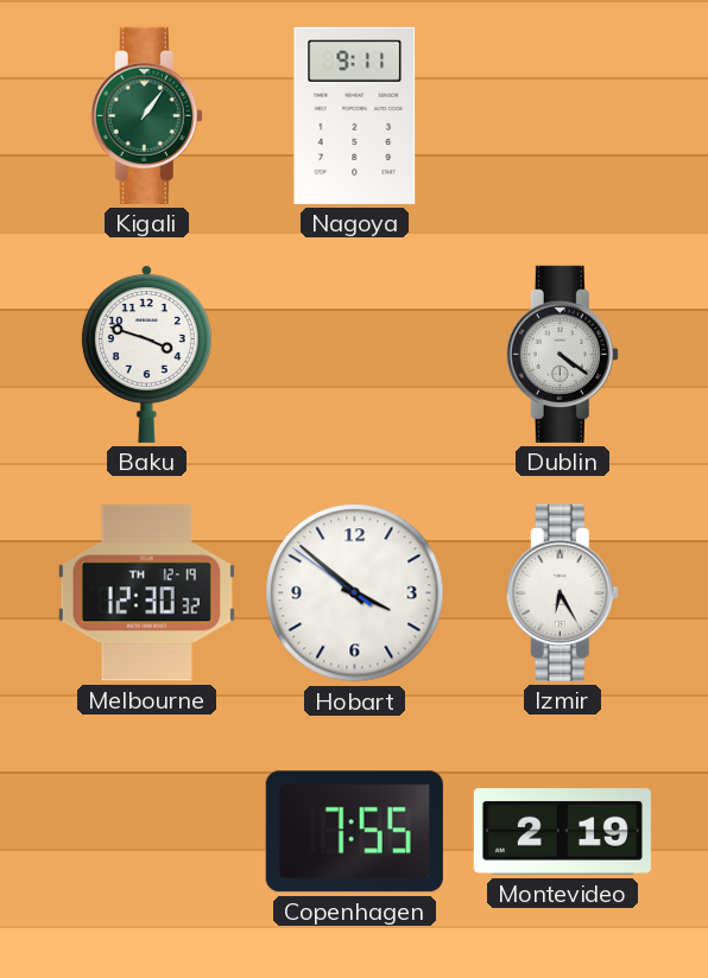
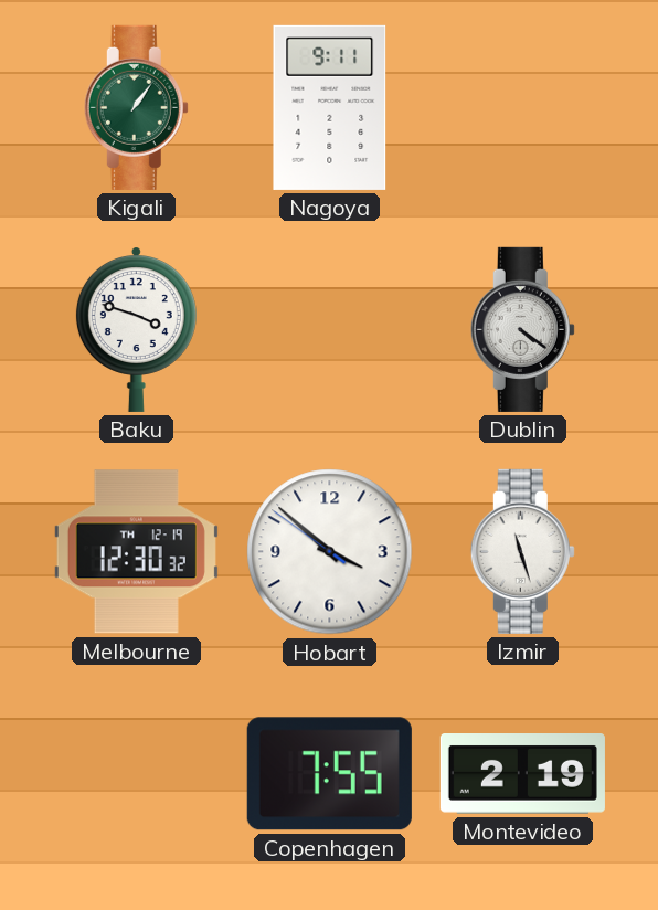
Izmir: 6:25 -> 11:27
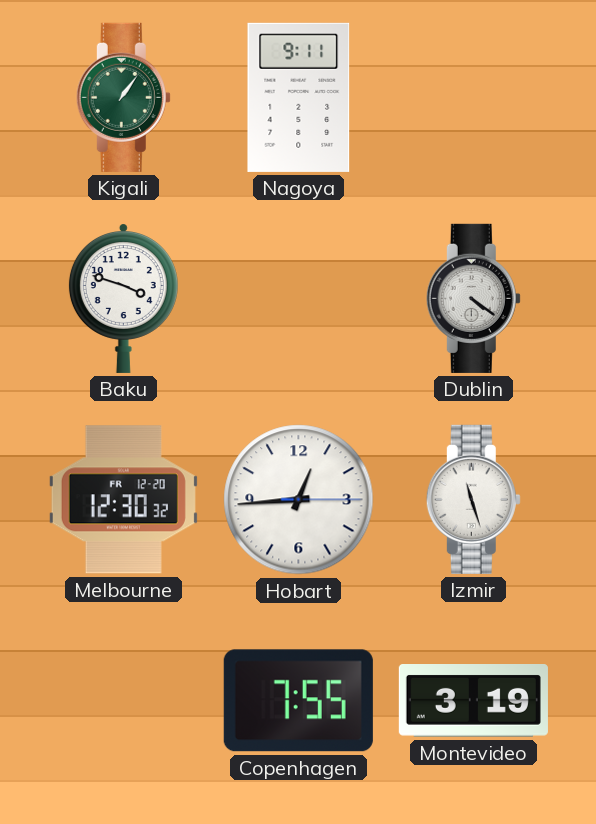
Melbourne date: TH 12-19 -> FR 12-20
Hobart: 3:51 -> 12:44
Montevideo: 2:19 -> 3:19
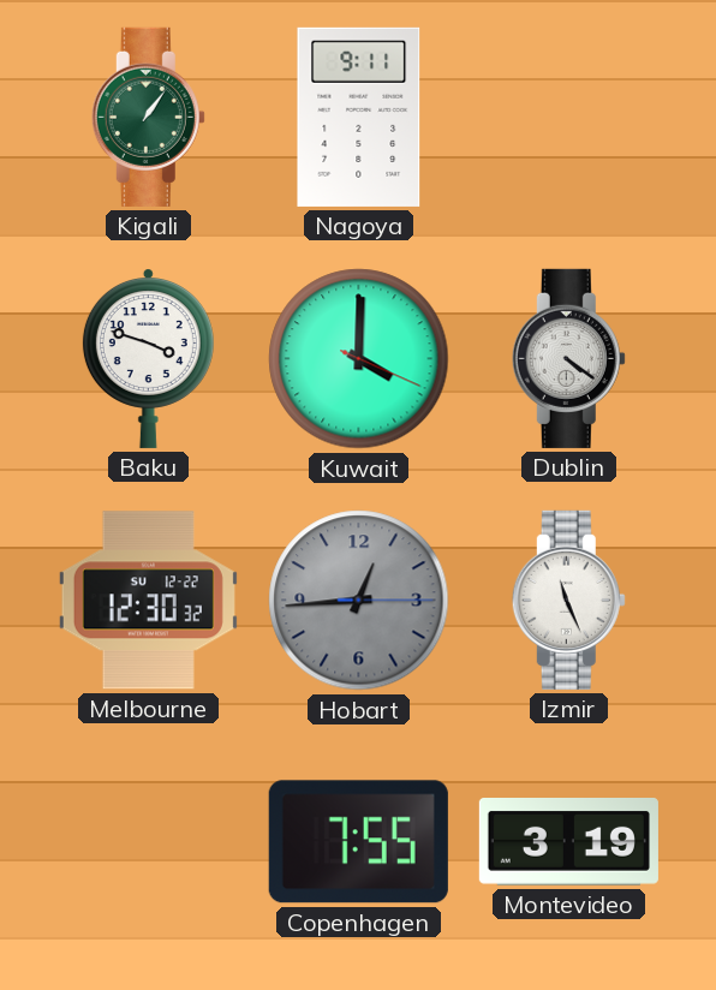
Kuwait: none -> 4:00
Melbourne date: FR 12-20 -> SU 12-22
Hobart dial: white -> grey
Izmir: 11:27 -> 11:26
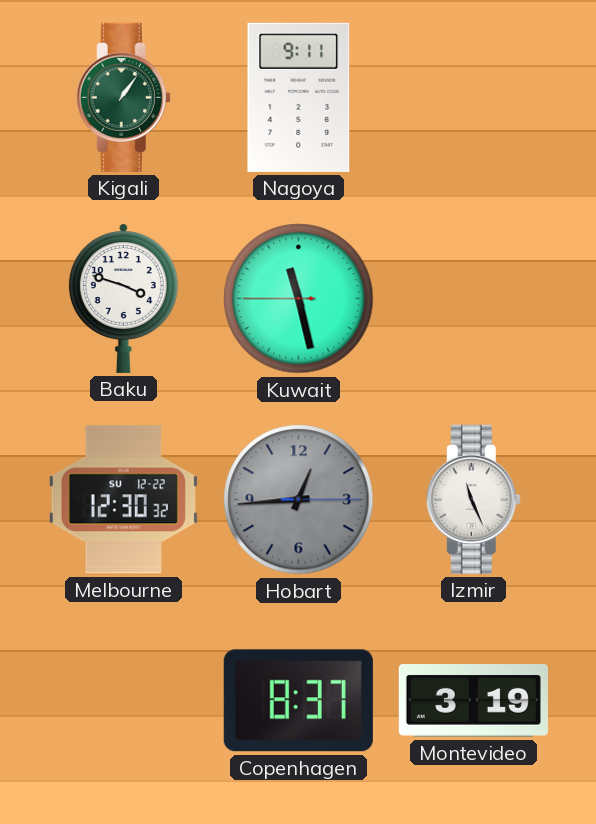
Kuwait: 4:00 -> 11:27
Dublin: 4:21 -> none
Copenhagen: 7:55 -> 8:37
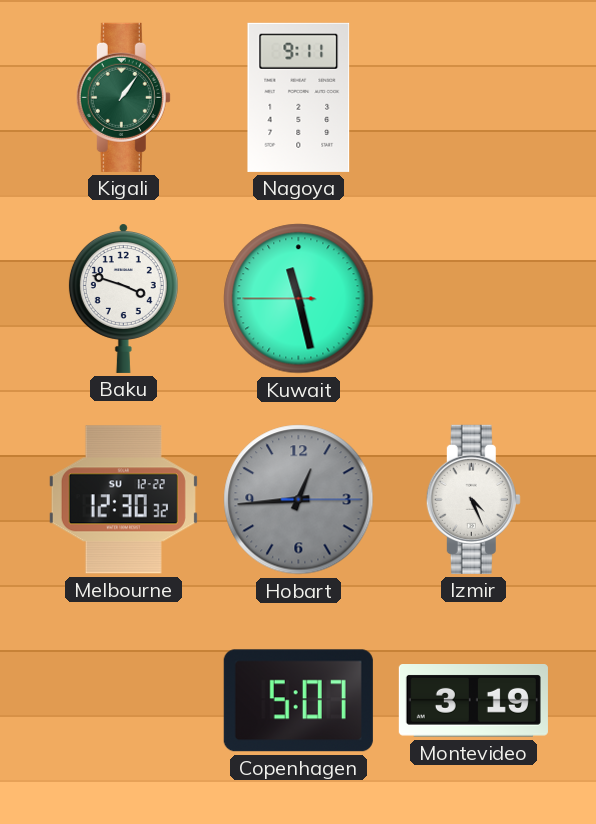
Izmir: 11:26 -> 4:26
Copenhagen: 8:37 -> 5:07
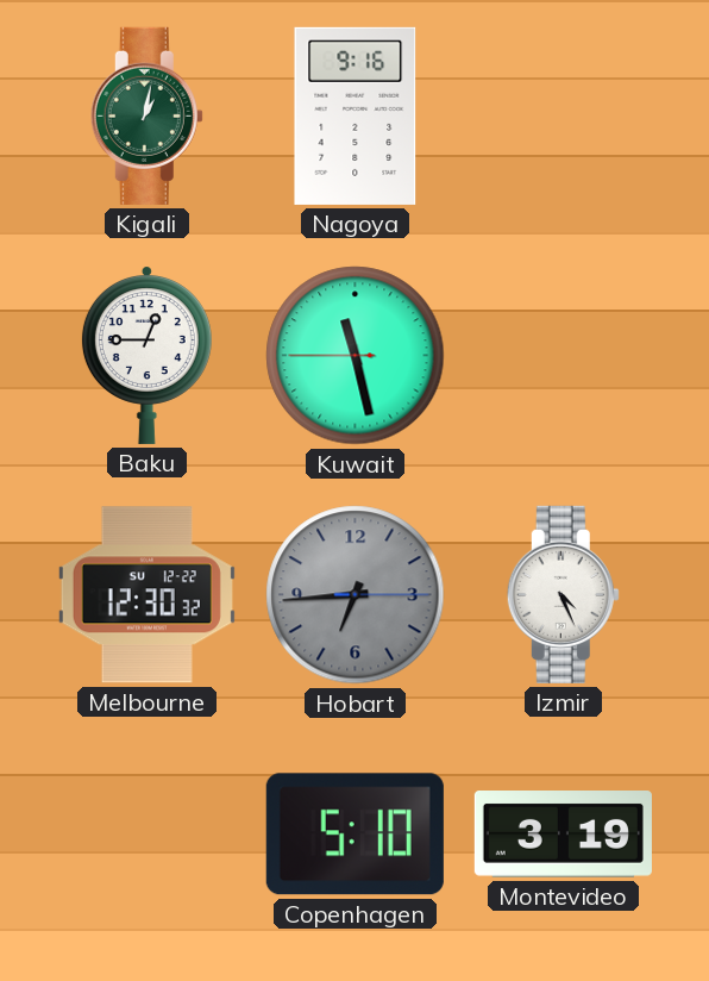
Kigali: 1:06 -> 1:02
Nagoya: 9:11 -> 9:16
Baku: 3:48 -> 12:45
Hobart: 12:44 -> 6:44
Copenhagen: 5:07 -> 5:10
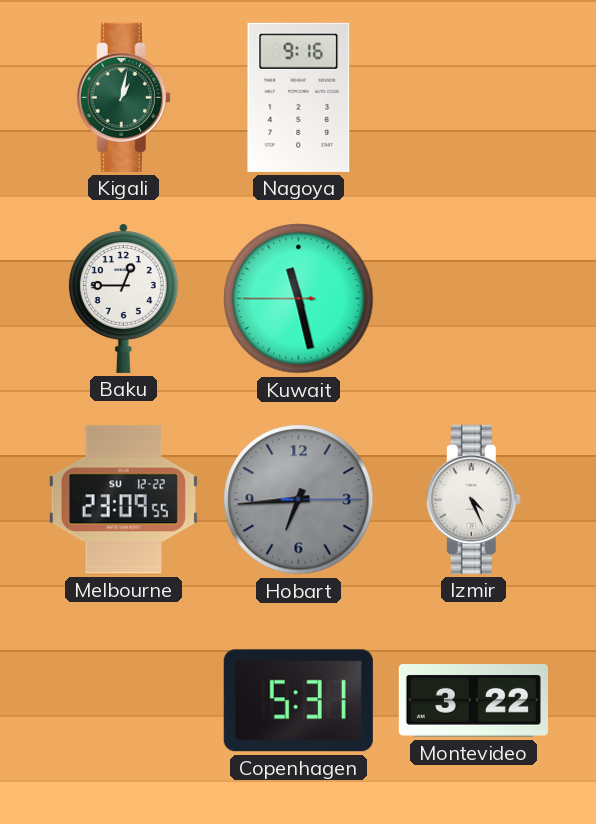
Melbourne: 12:30 -> 23:09
Copenhagen: 5:10 -> 5:31
Montevideo: 3:19 -> 3:22
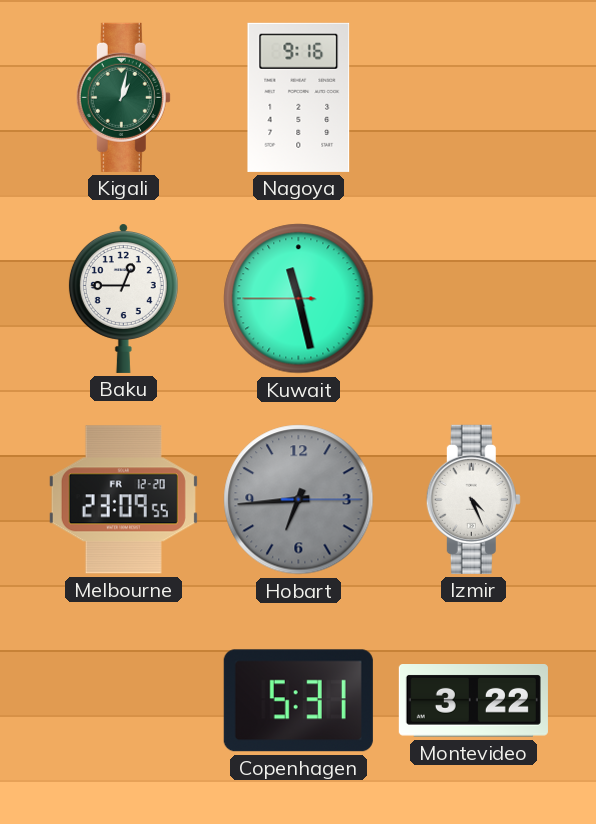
Melbourne date: SU 12-22 -> FR 12-20
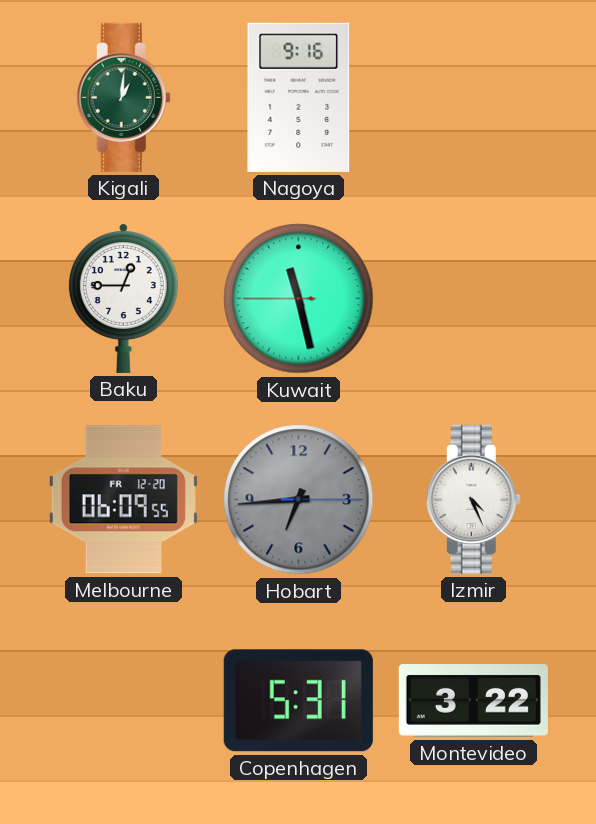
Kigali: 1:02 -> 1:01
Melbourne: 23:09 -> 06:09
